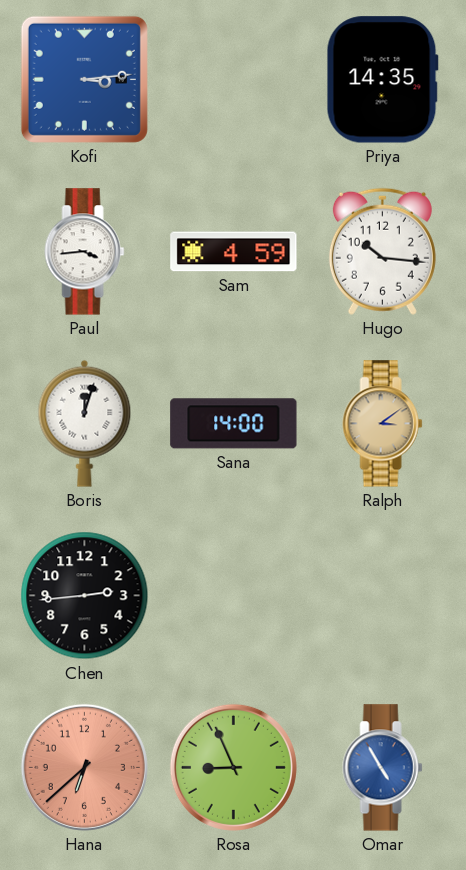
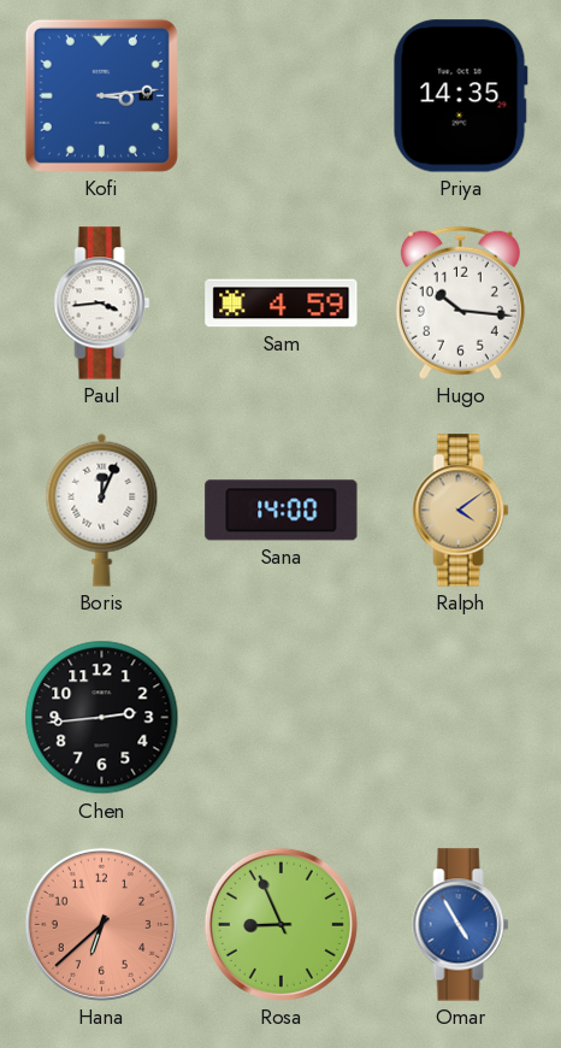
Boris: 12:03 -> 12:04
Ralph: 3:09 -> 4:09
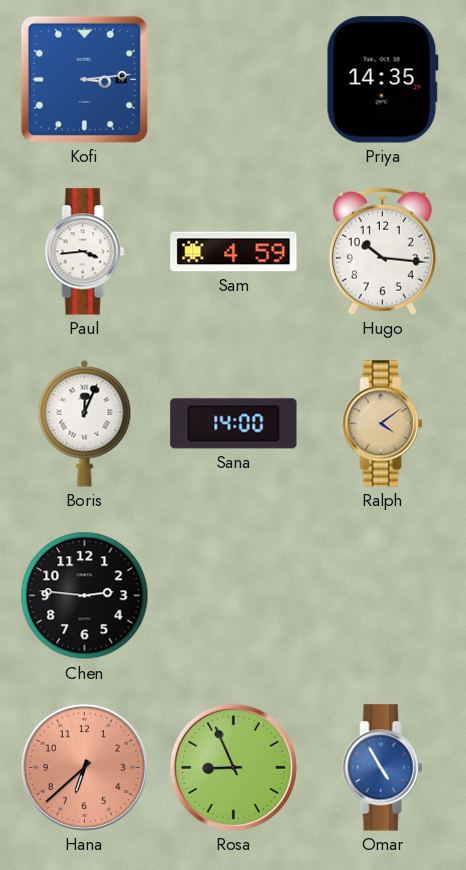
Chen: 2:44 -> 2:46
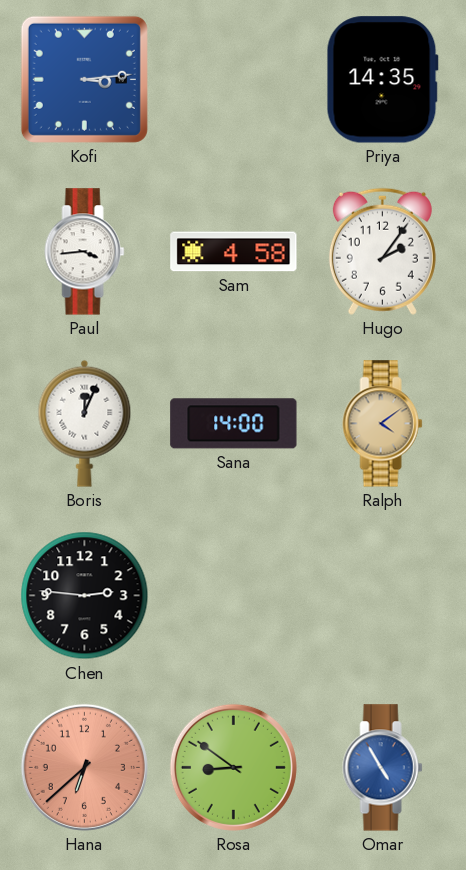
Sam: 4:59 -> 4:58
Hugo: 10:16 -> 2:06
Rosa: 8:56 -> 8:51
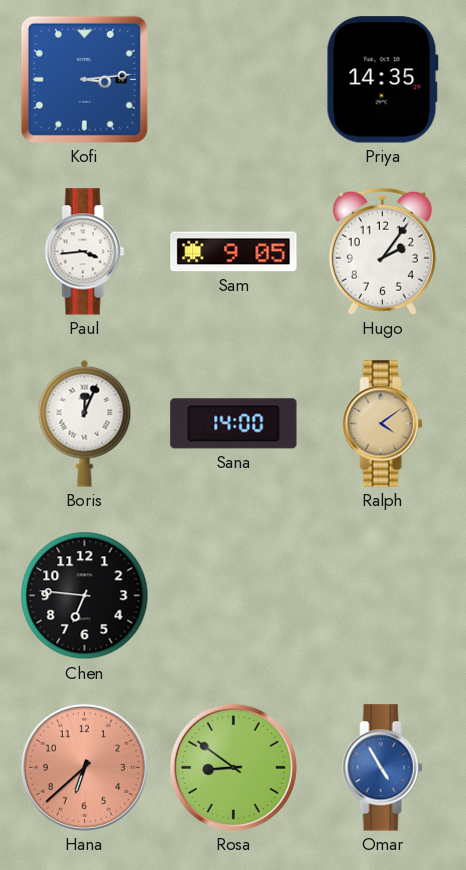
Sam: 4:58 -> 9:05
Chen: 2:46 -> 6:46
